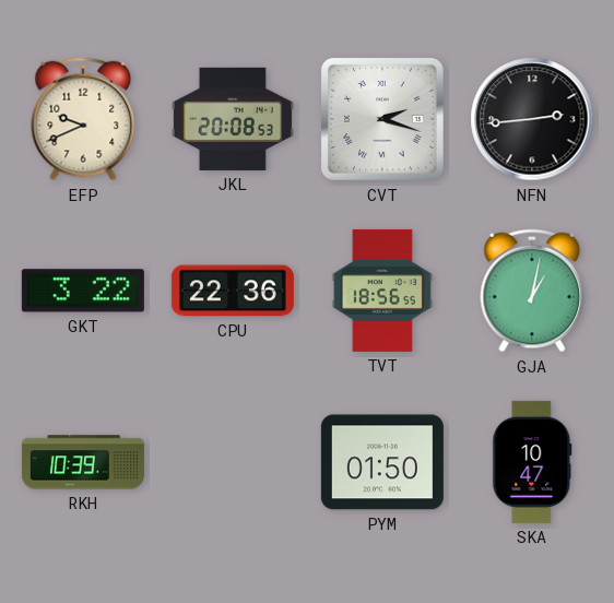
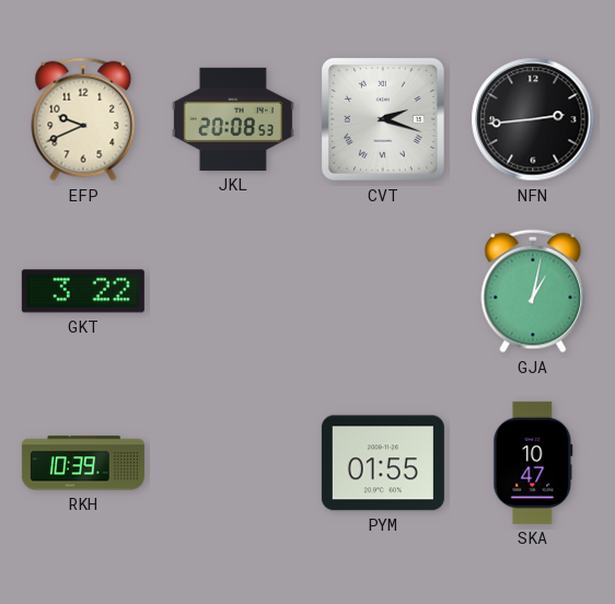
CPU: 22:36 -> none
TVT: 18:56 -> none
PYM: 01:50 -> 01:55
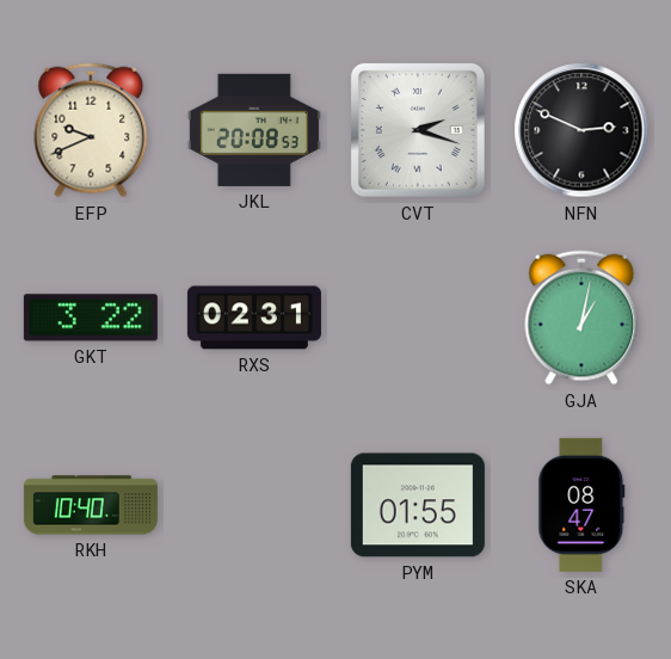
NFN: 2:44 -> 2:49
RXS: none -> 02:31
RKH: 10:39 -> 10:40
SKA: 10:47 -> 08:47
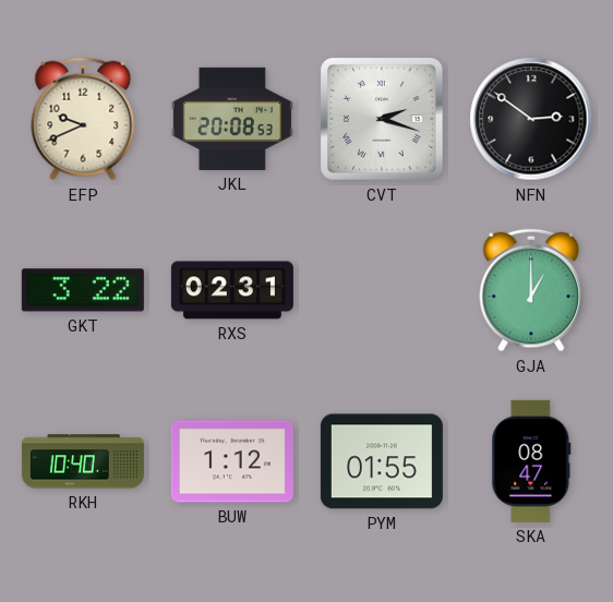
NFN: 2:49 -> 2:51
GJA: 1:02 -> 1:00
BUW: none -> 1:12
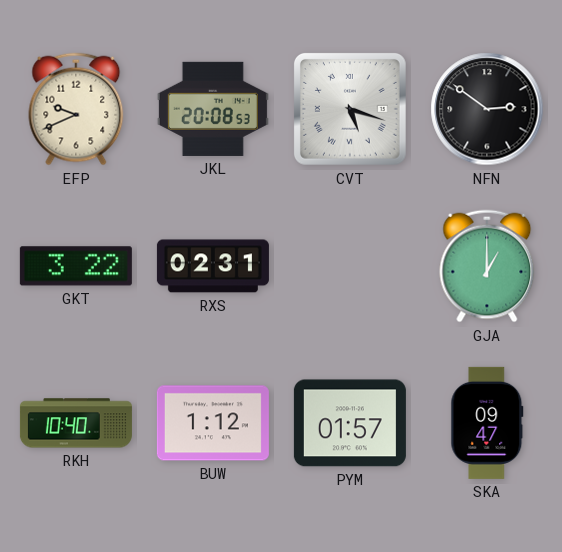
CVT: 2:18 -> 5:18
PYM: 01:55 -> 01:57
SKA: 08:47 -> 09:47
